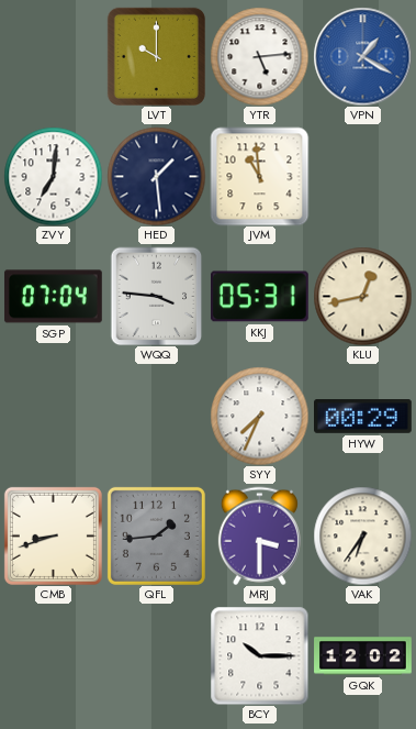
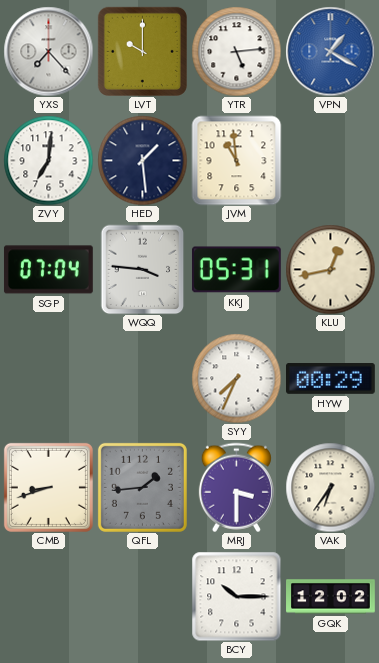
YXS: none -> 7:23
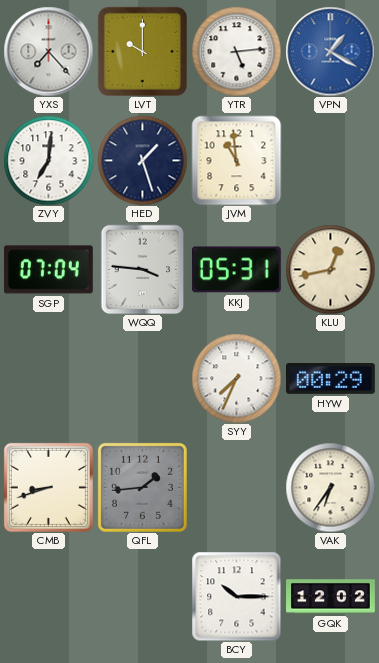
HED: 1:29 -> 1:27
MRJ: 3:30 -> none
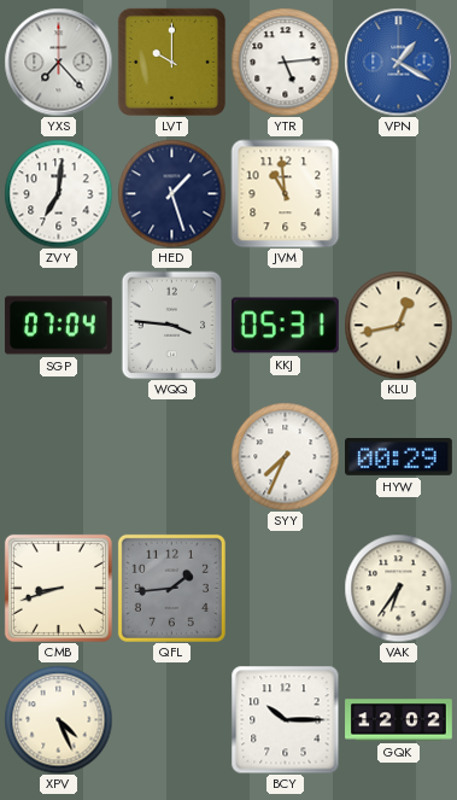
XPV: none -> 4:26
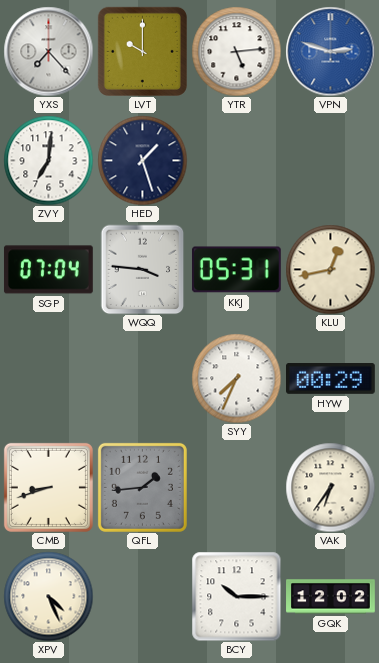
VPN: 1:20 -> 2:48
JVM: 10:59 -> none
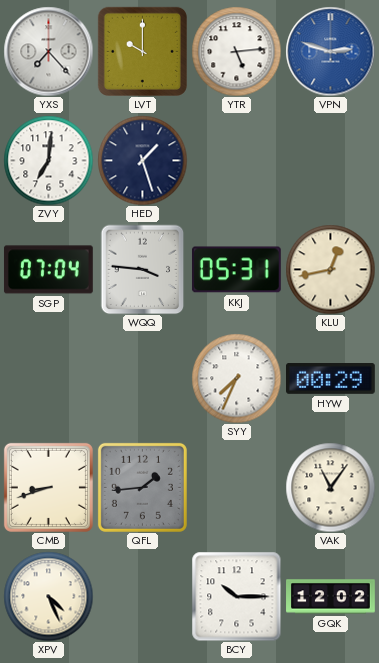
VAK: 6:36 -> 11:06
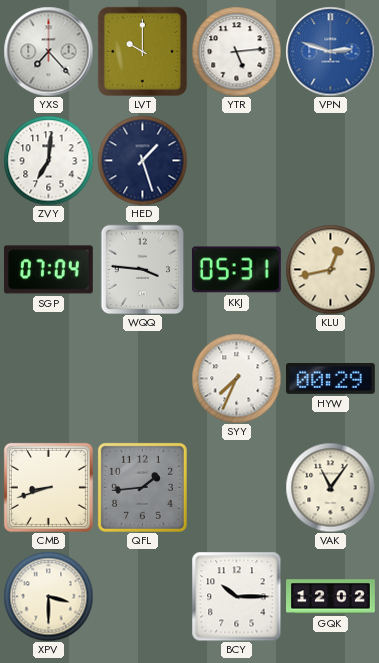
XPV: 4:26 -> 3:30
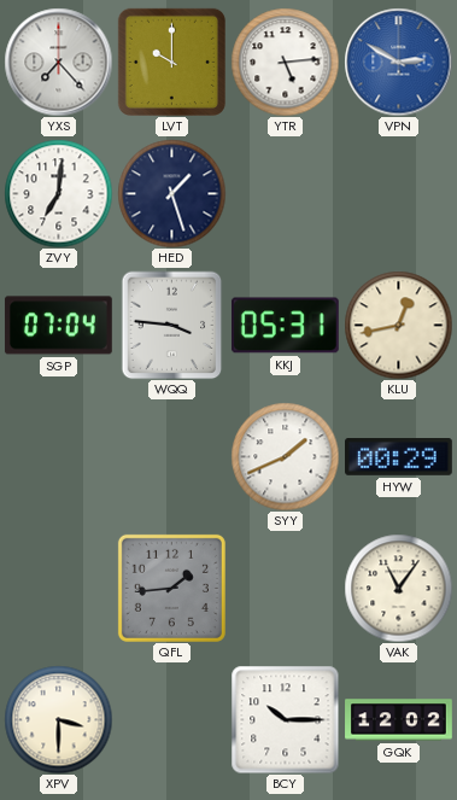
VPN: 2:48 -> 2:50
SYY: 7:34 -> 1:41
CMB: 8:42 -> none
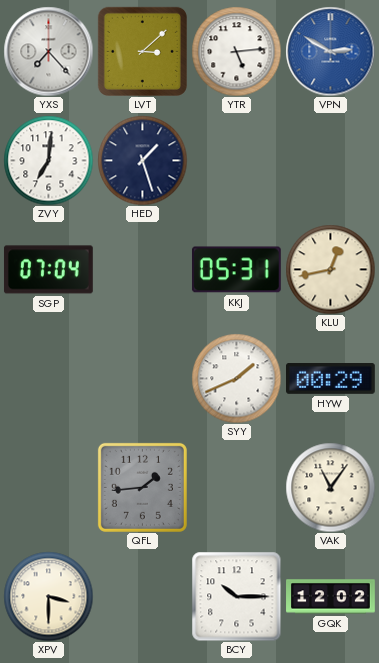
LVT: 10:00 -> 3:08
WQQ: 3:46 -> none
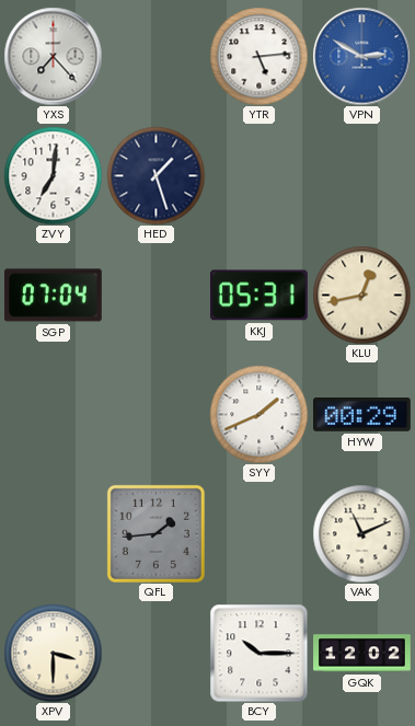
LVT: 3:08 -> none
VAK: 11:06 -> 11:11
